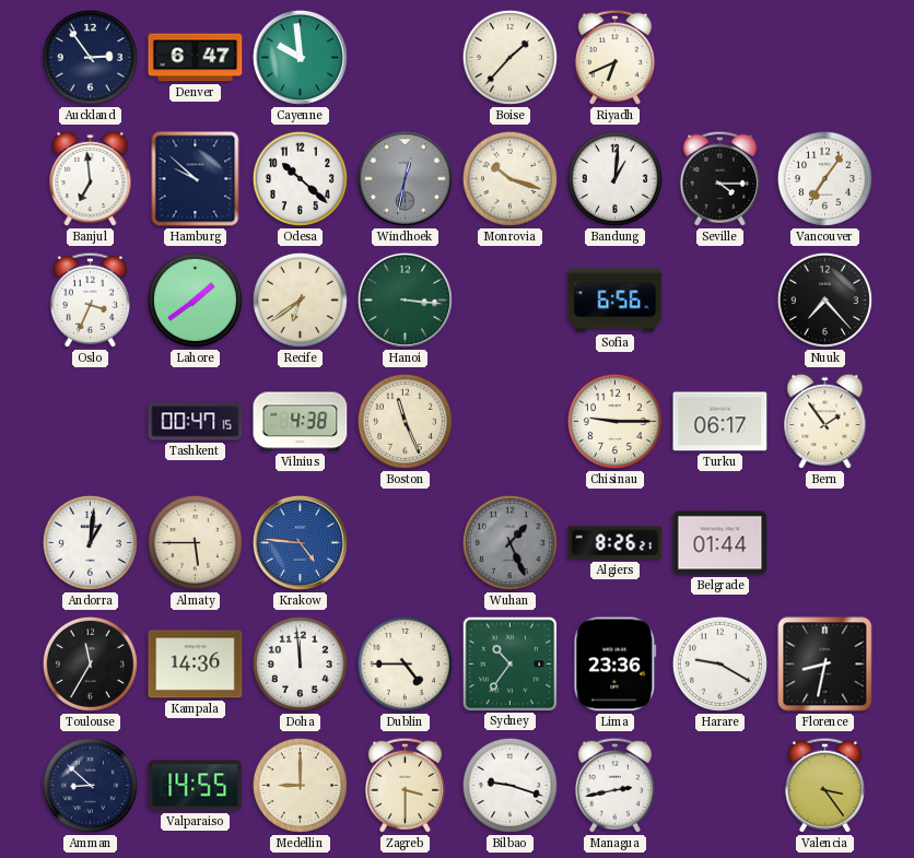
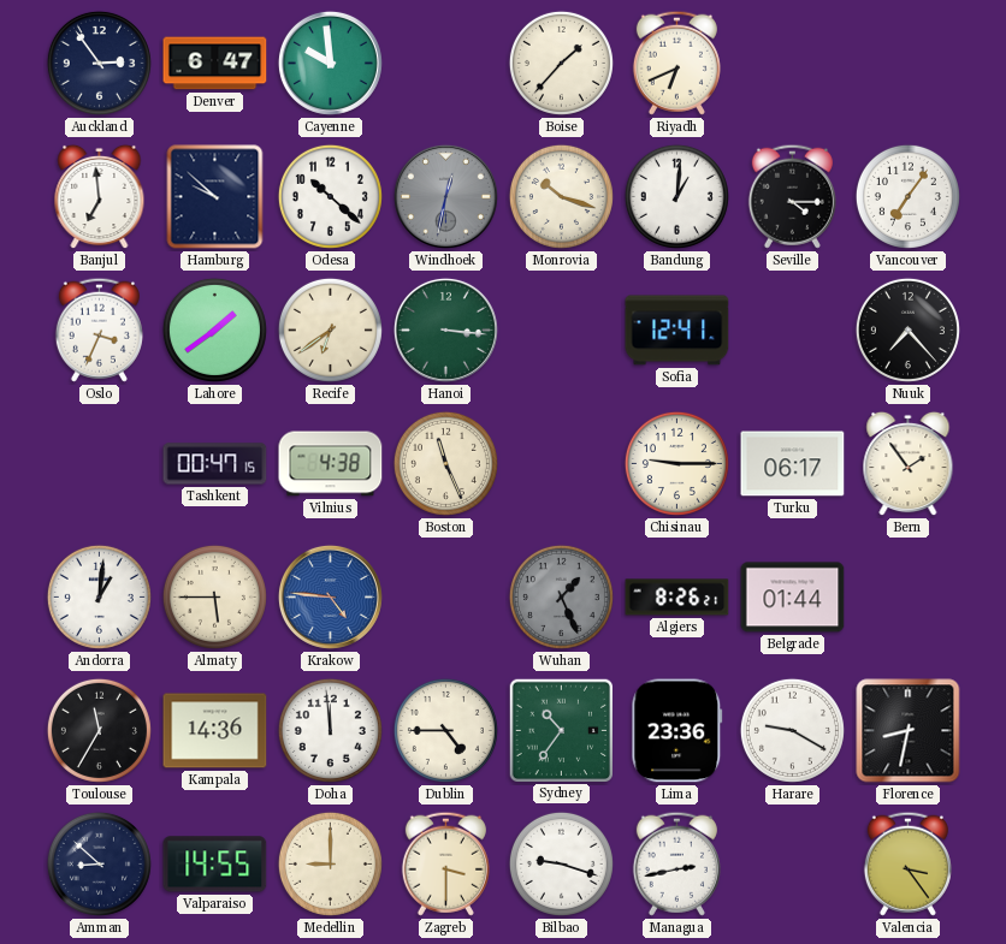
Sofia: 6:56 -> 12:41
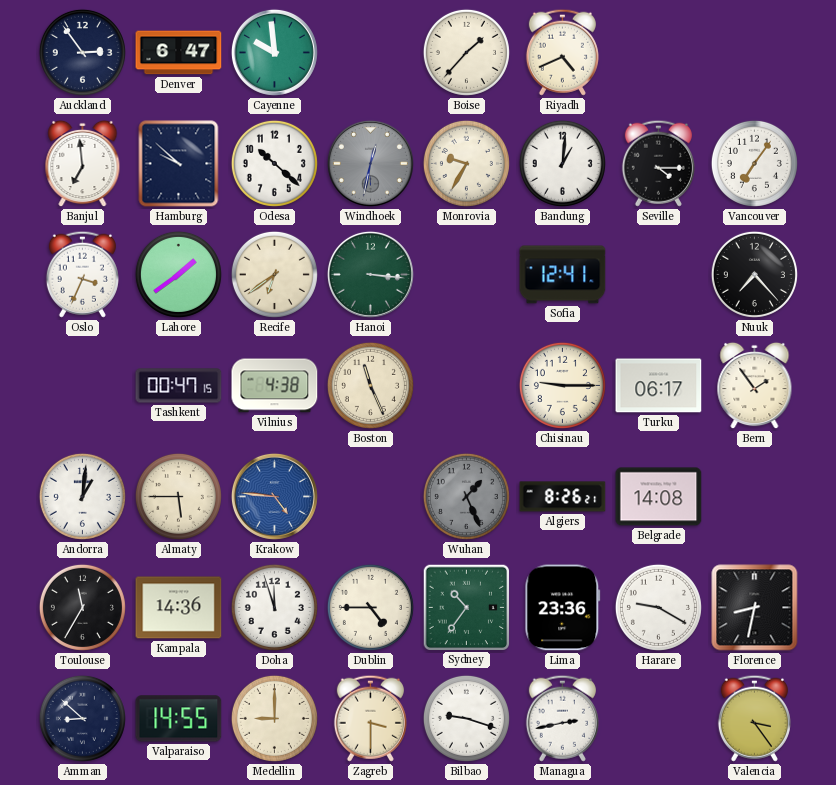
Riyadh: 6:41 -> 4:41
Monrovia: 10:18 -> 9:35
Belgrade: 01:44 -> 14:08
Doha: 11:59 -> 11:57
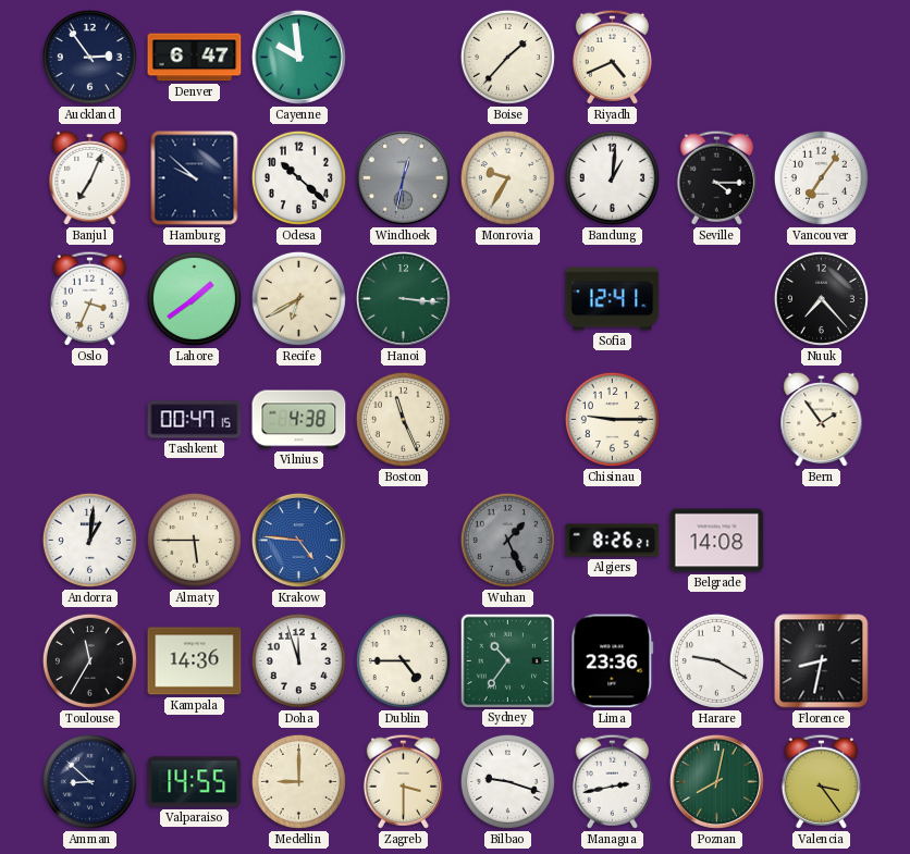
Banjul: 6:59 -> 7:04
Recife: 6:39 -> 6:40
Turku: 06:17 -> none
Poznan: none -> 8:02
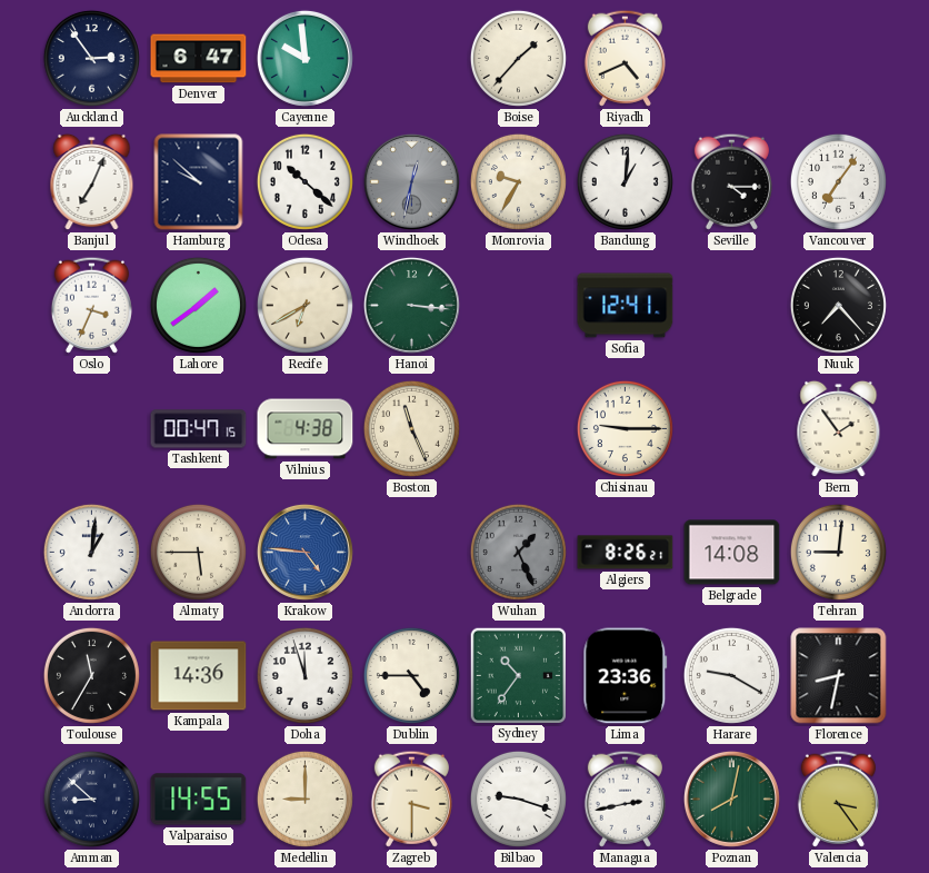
Tehran: none -> 9:01
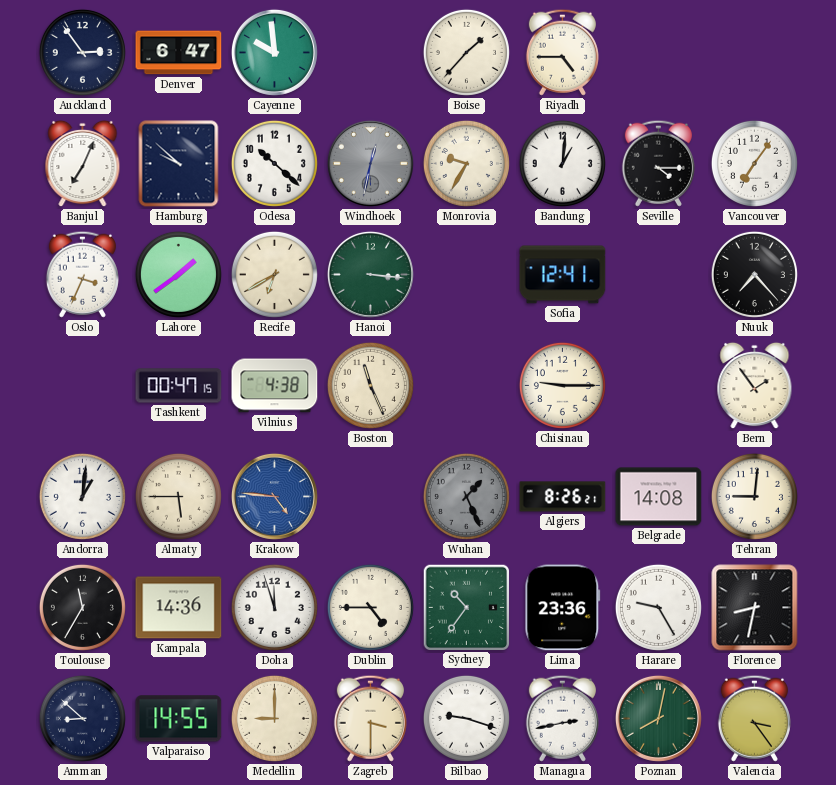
Riyadh: 4:41 -> 4:45
Harare: 9:20 -> 9:25
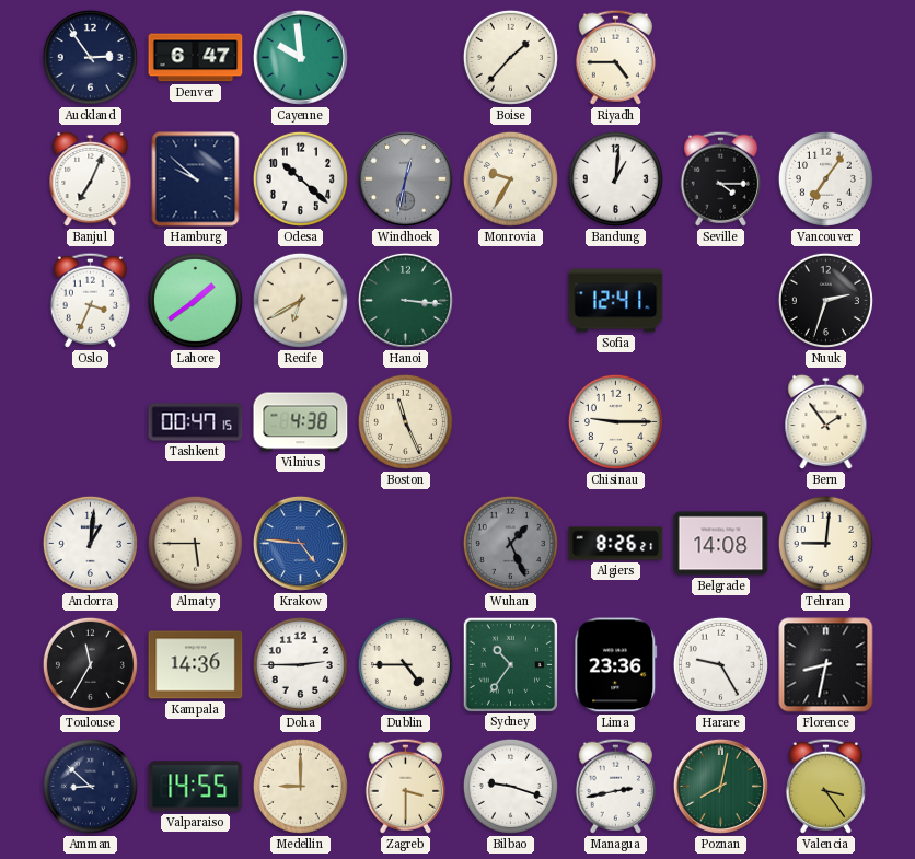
Nuuk: 7:23 -> 2:33
Doha: 11:57 -> 2:45
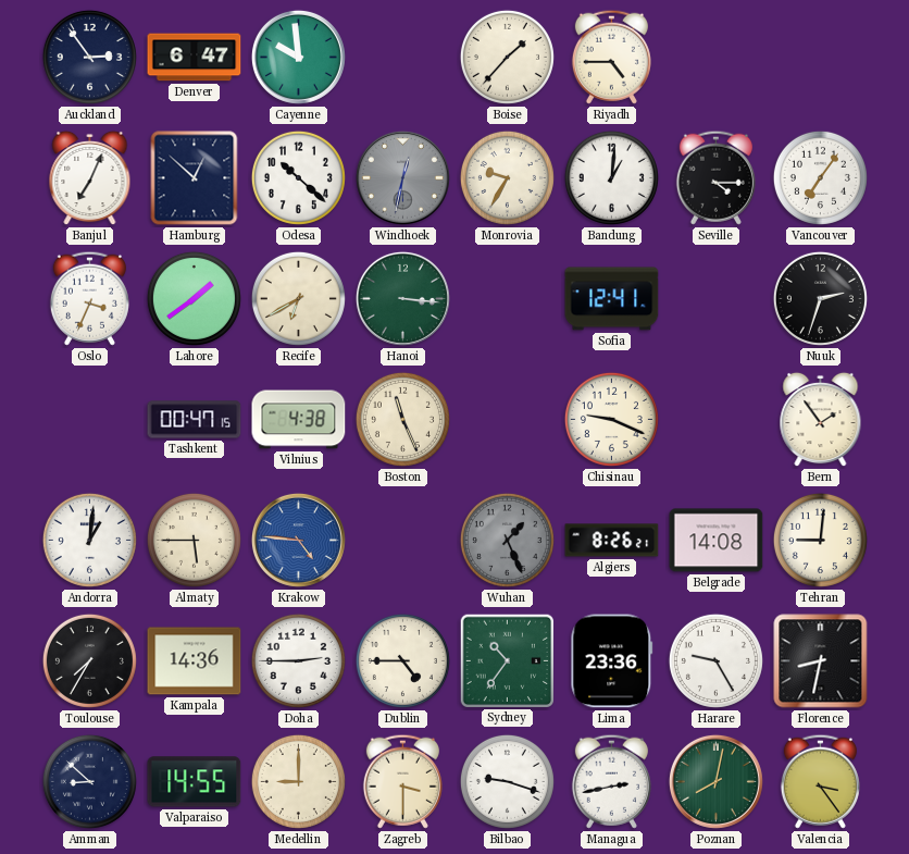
Hamburg: 9:52 -> 12:52
Chisinau: 9:15 -> 9:19
Toulouse: 11:35 -> 7:35
